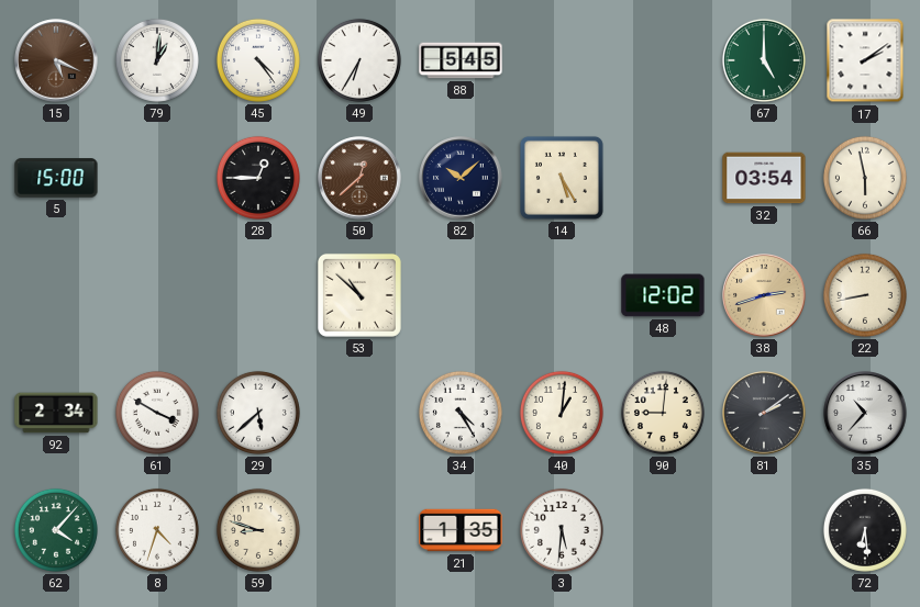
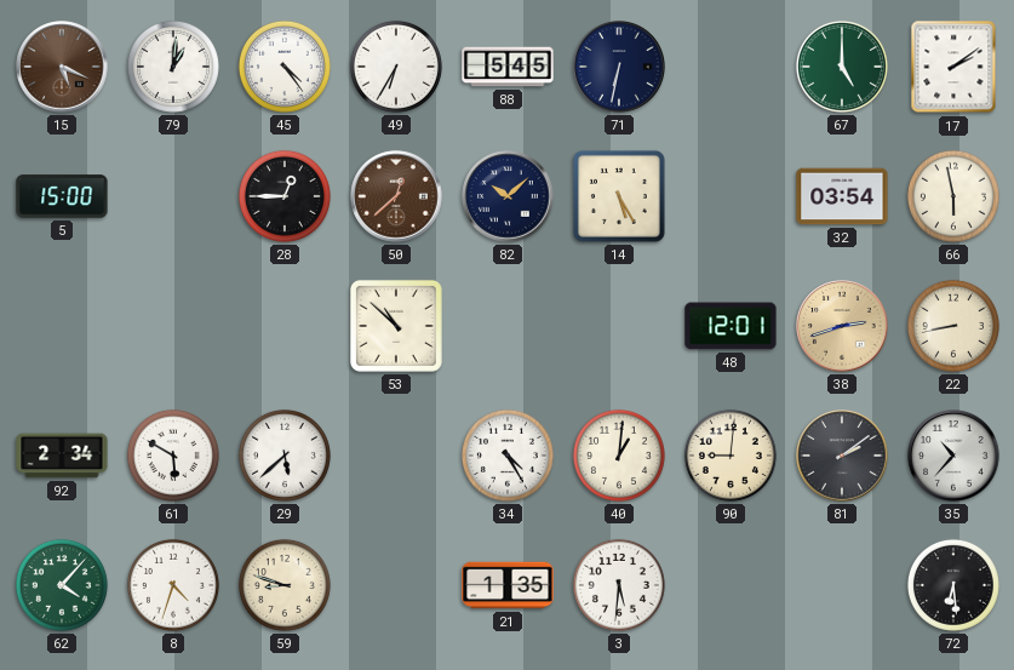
71: none -> 6:32
48: 12:02 -> 12:01
61: 3:50 -> 5:50
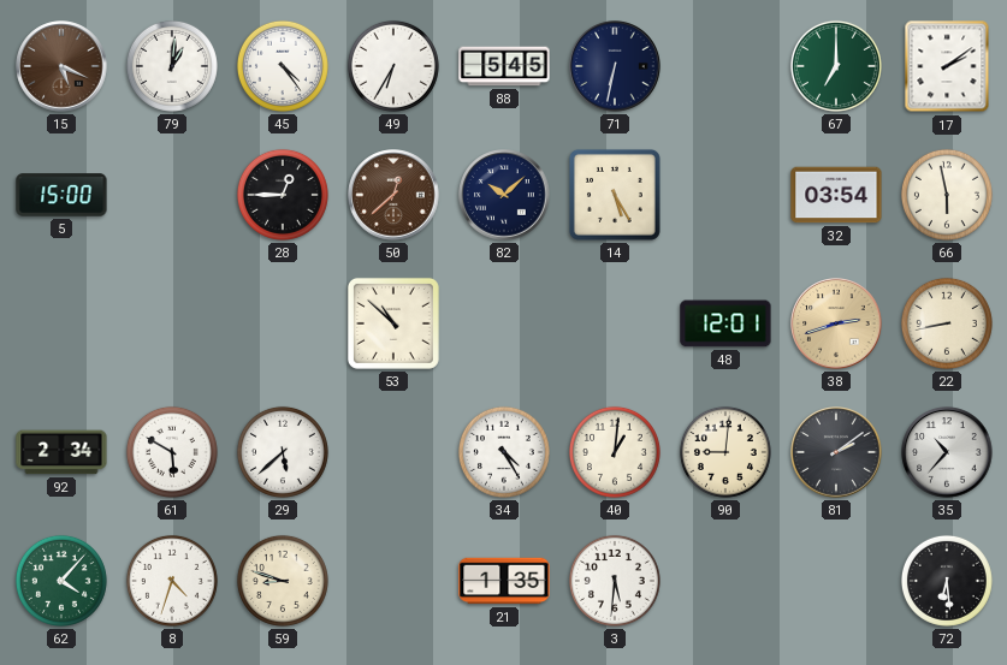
67: 5:00 -> 7:00
